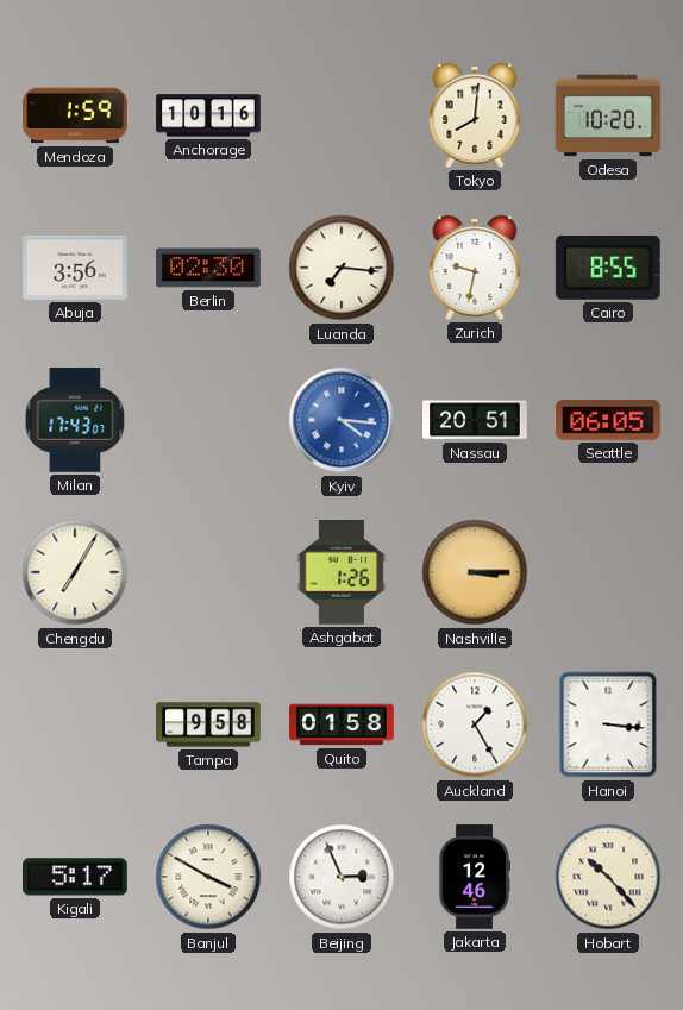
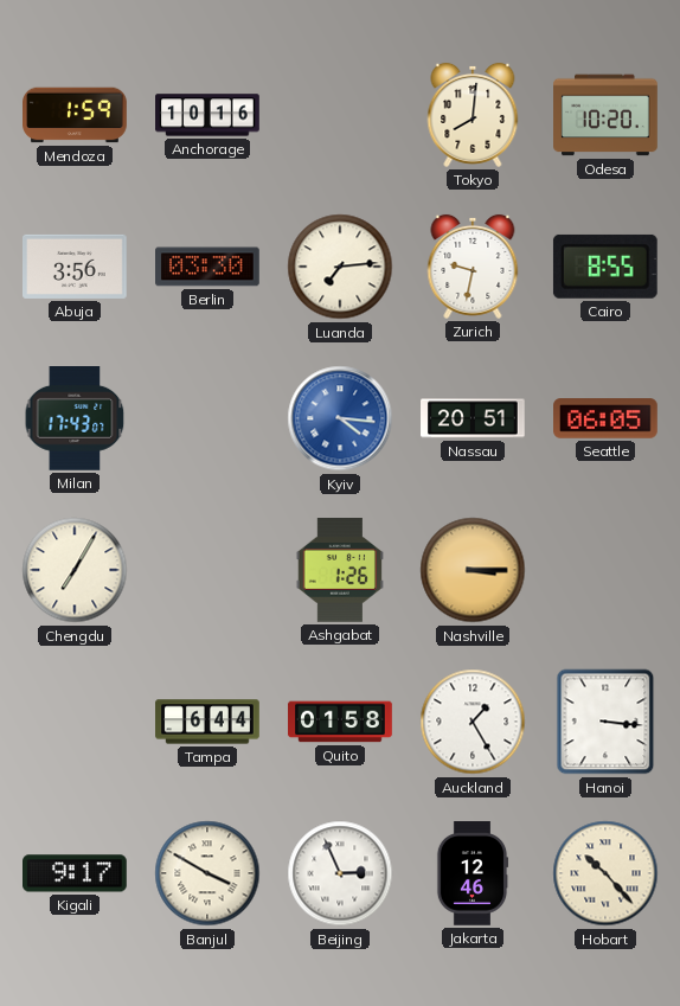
Berlin: 02:30 -> 03:30
Luanda: 7:16 -> 7:14
Tampa: 9:58 -> 6:44
Kigali: 5:17 -> 9:17
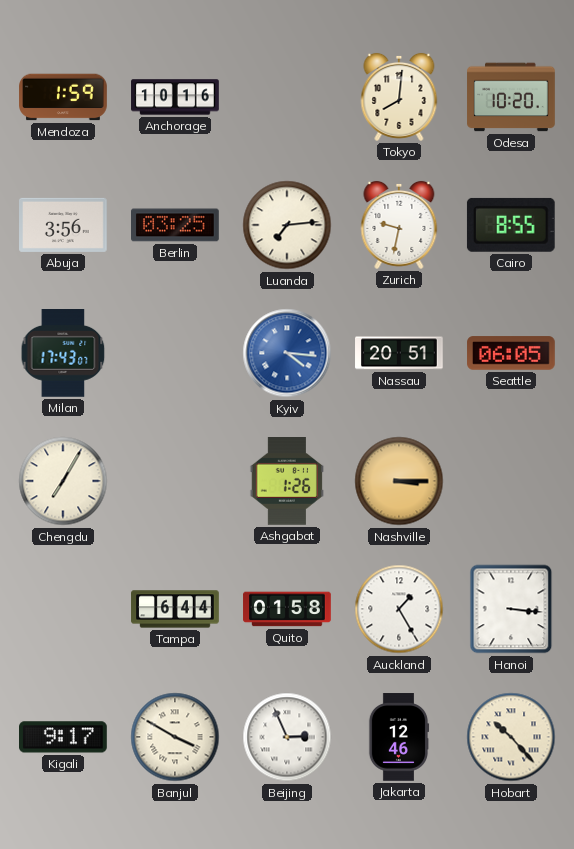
Berlin: 03:30 -> 03:25
